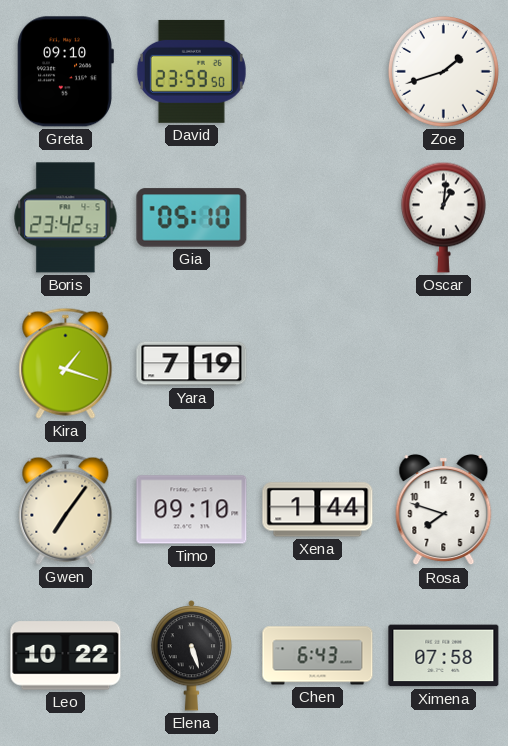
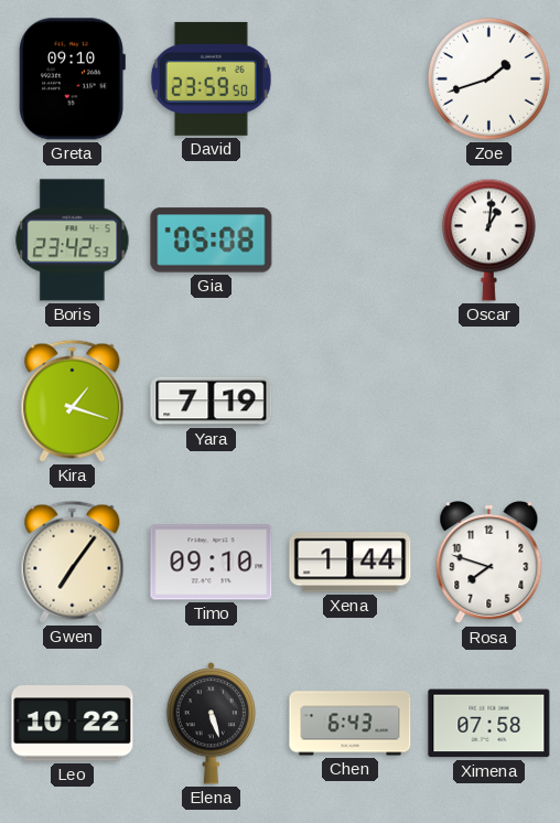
Gia: 05:10 -> 05:08
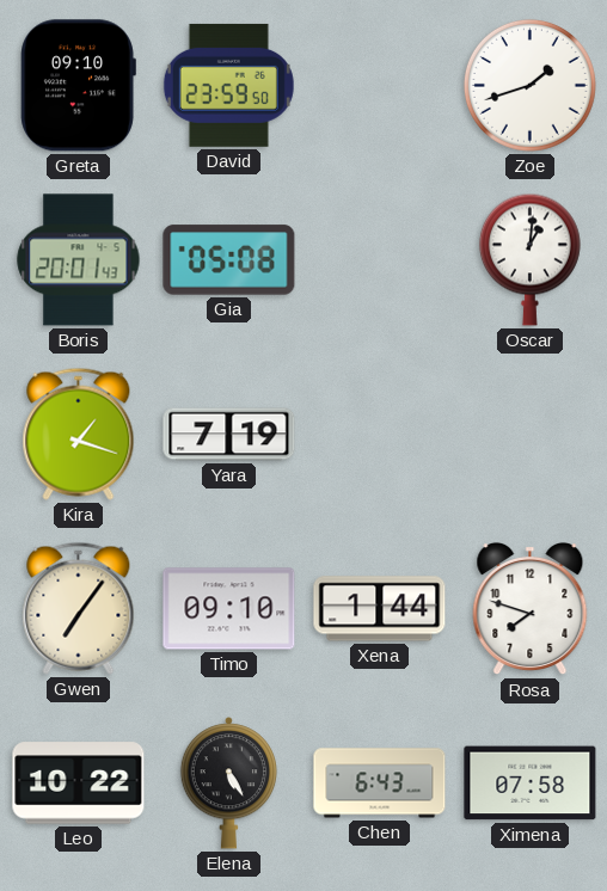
Boris: 23:42 -> 20:01
Elena: 5:27 -> 5:25
